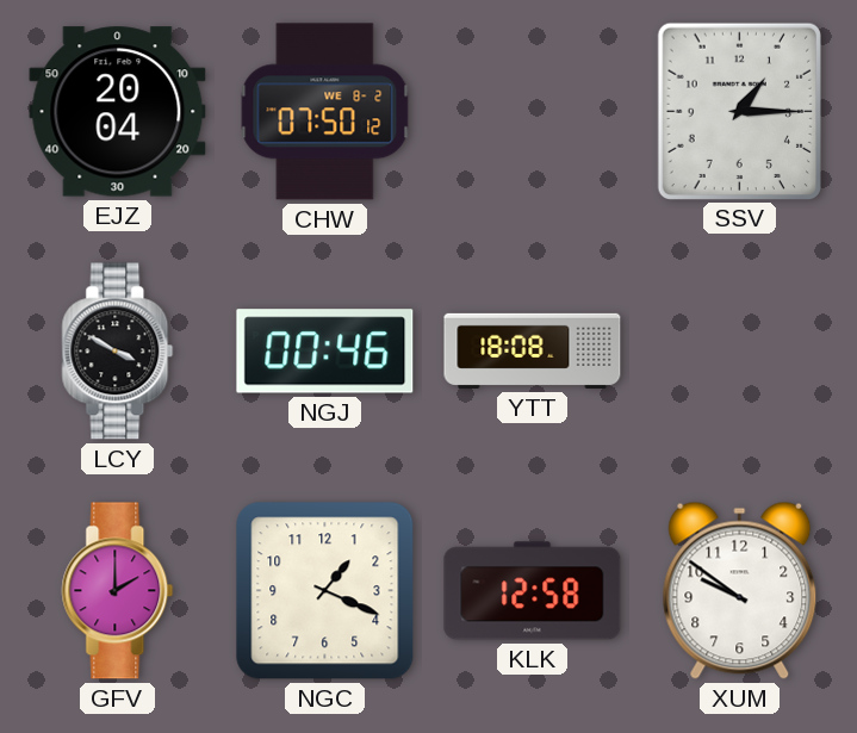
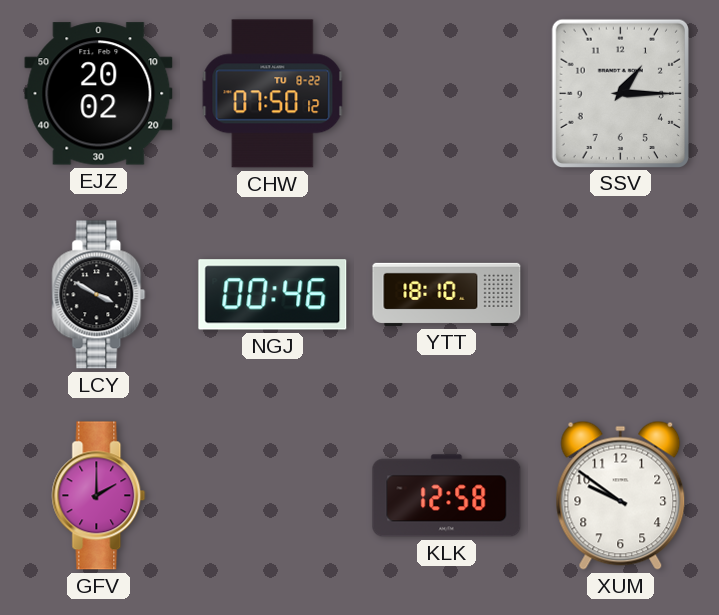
EJZ: 20:04 -> 20:02
CHW date: WE 8-2 -> TU 8-22
YTT: 18:08 -> 18:10
NGC: 1:19 -> none
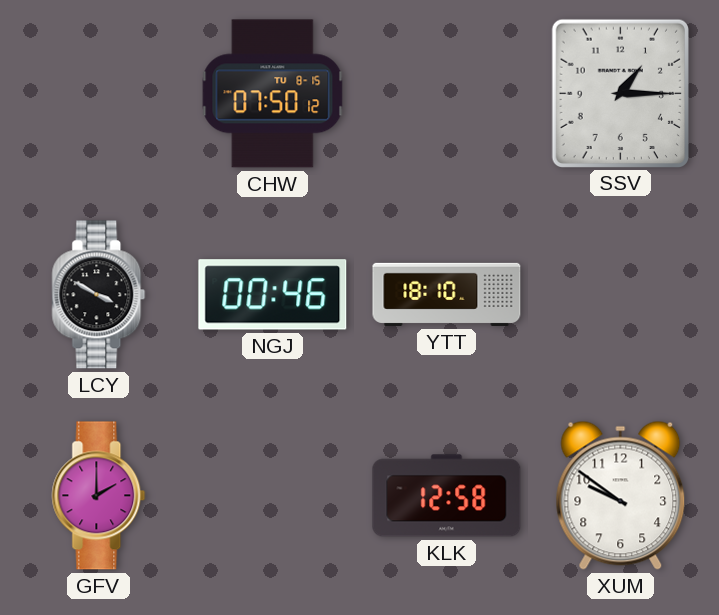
EJZ: 20:02 -> none
CHW date: TU 8-22 -> TU 8-15
